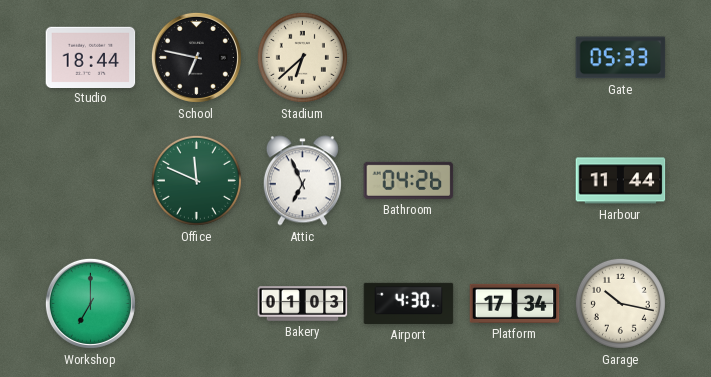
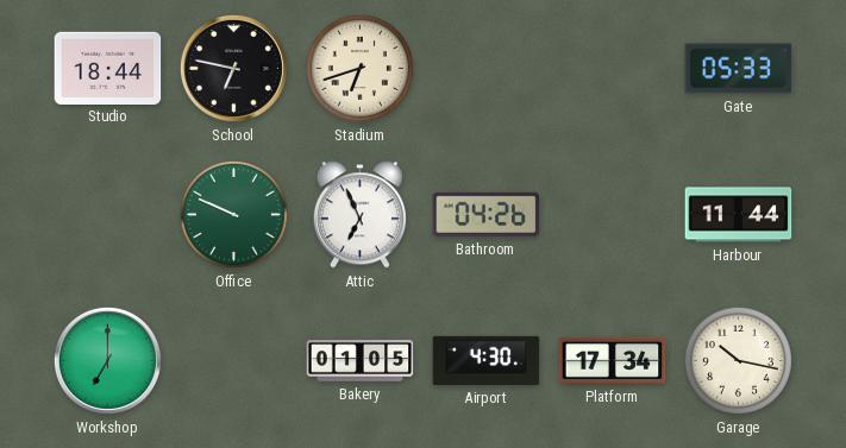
Stadium: 6:38 -> 6:42
Office: 11:49 -> 9:49
Bakery: 01:03 -> 01:05
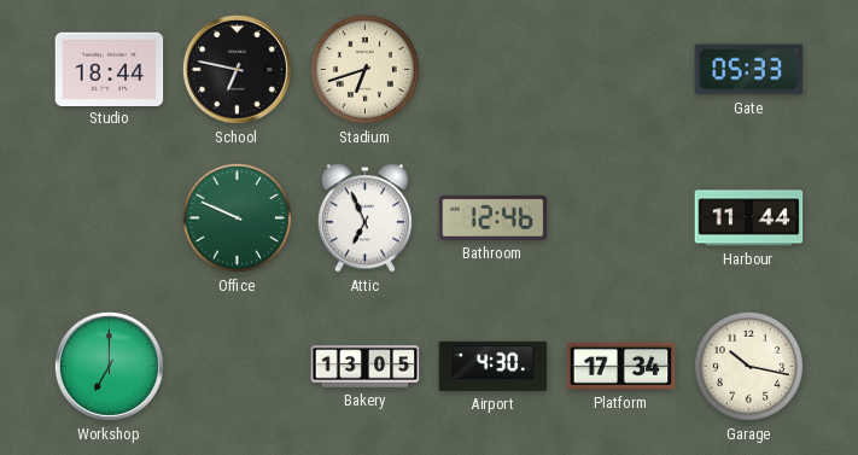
Bathroom: 04:26 -> 12:46
Bakery: 01:05 -> 13:05
